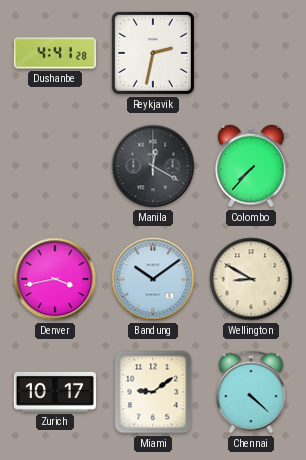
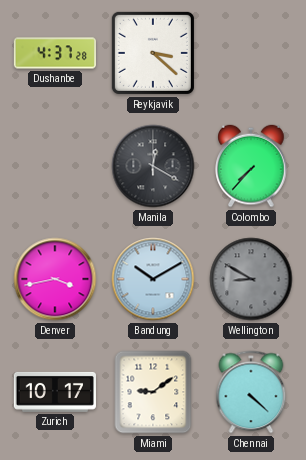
Dushanbe: 4:41 -> 4:37
Reykjavik: 2:32 -> 3:22
Bandung: 10:09 -> 10:10
Wellington dial: cream -> grey
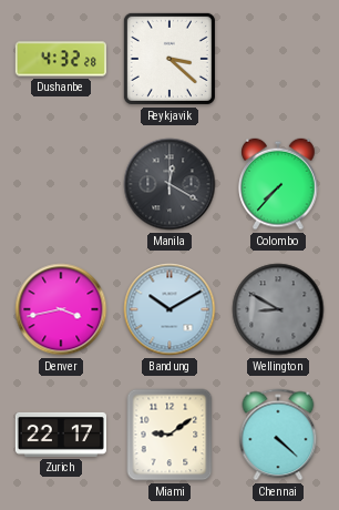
Dushanbe: 4:37 -> 4:32
Zurich: 10:17 -> 22:17
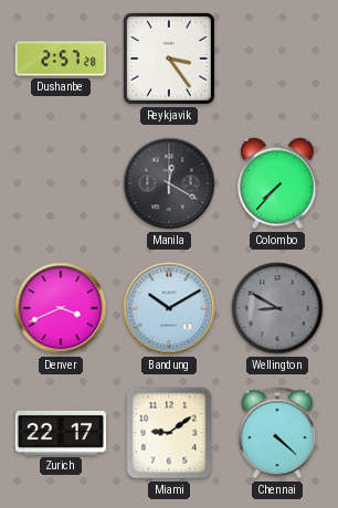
Dushanbe: 4:32 -> 2:57
Reykjavik: 3:22 -> 3:24
Denver: 3:43 -> 3:41
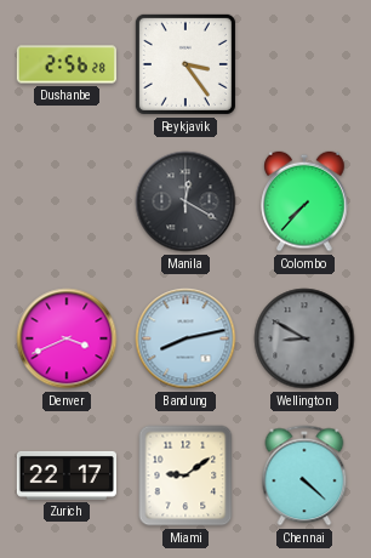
Dushanbe: 2:57 -> 2:56
Bandung: 10:10 -> 8:13
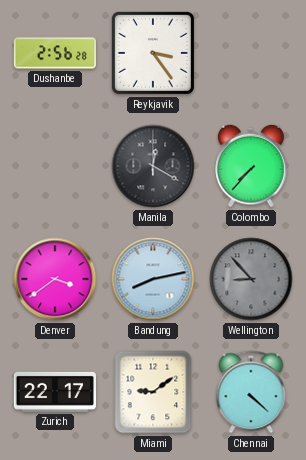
Denver: 3:41 -> 3:39
Wellington: 8:50 -> 8:53
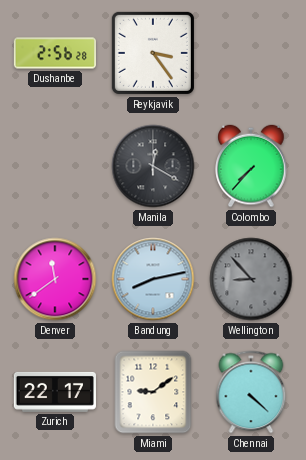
Denver: 3:39 -> 11:39
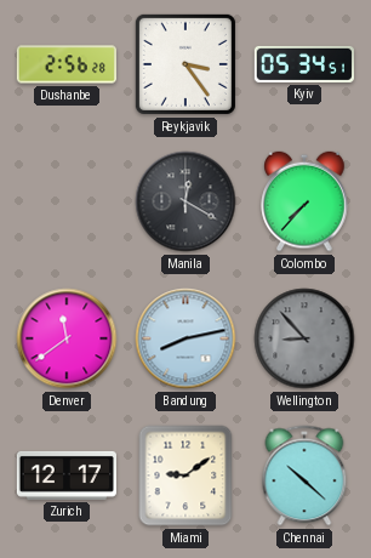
Kyiv: none -> 05:34
Zurich: 22:17 -> 12:17
Chennai: 4:22 -> 10:22
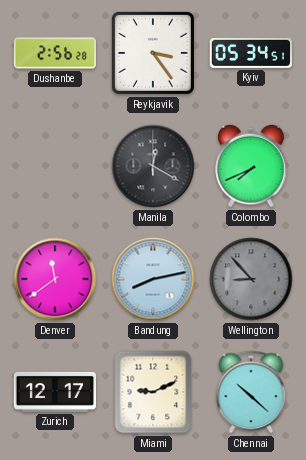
Colombo: 7:37 -> 7:41
Miami: 9:09 -> 9:11
